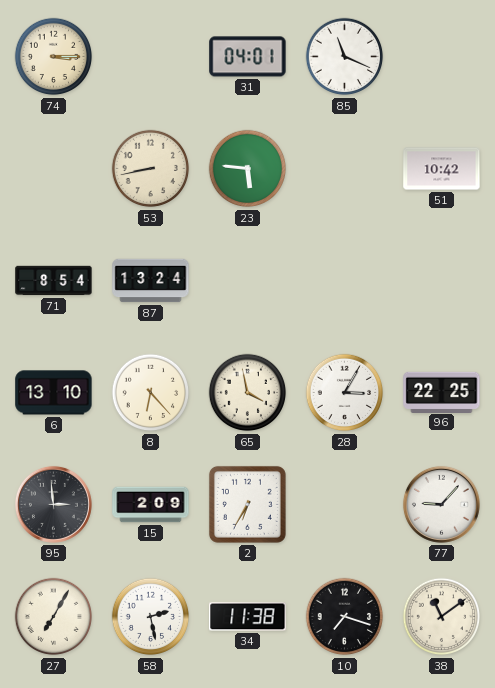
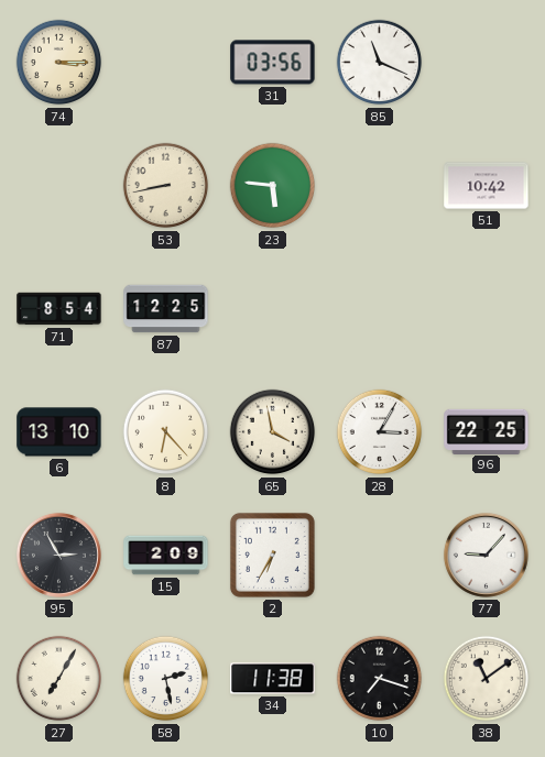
31: 04:01 -> 03:56
87: 13:24 -> 12:25
95: 2:59 -> 2:55
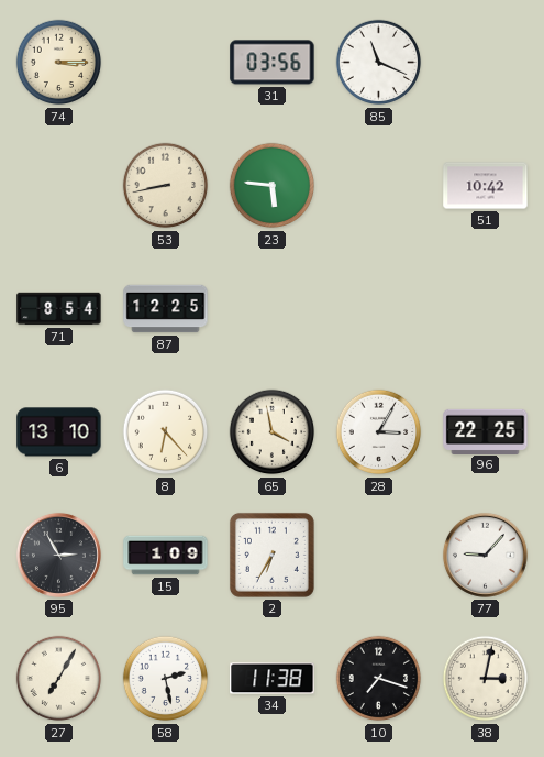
15: 2:09 -> 1:09
38: 11:09 -> 3:02
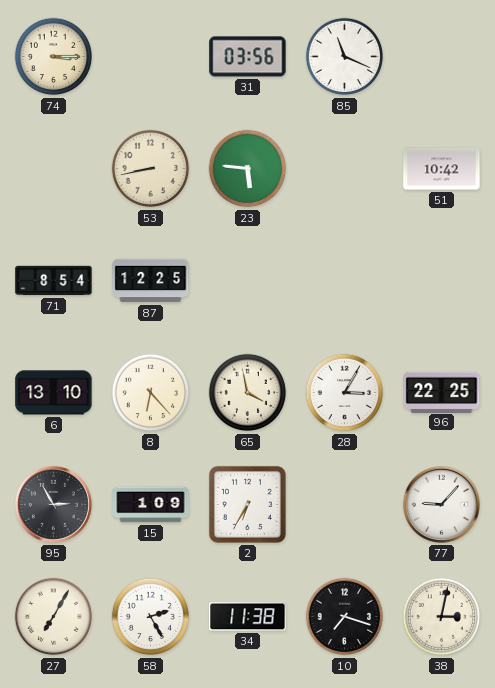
58: 2:28 -> 2:25
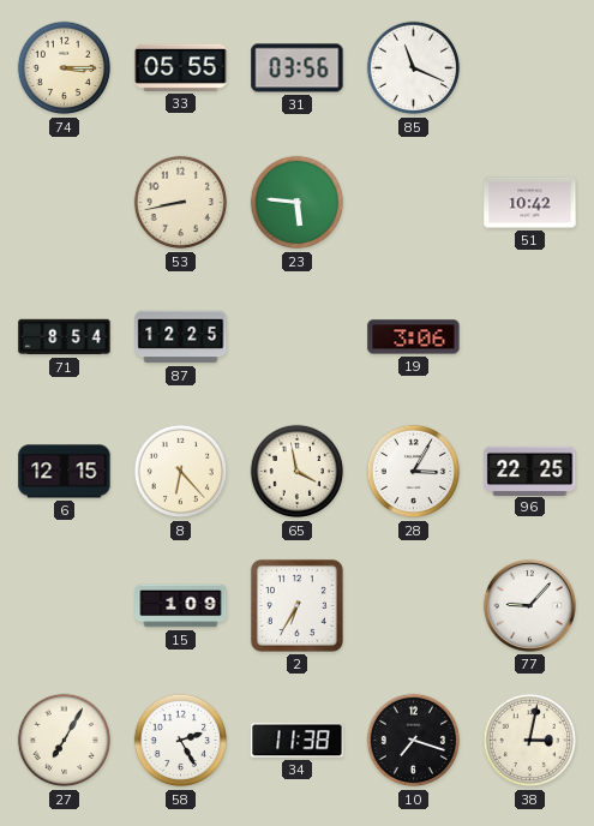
33: none -> 05:55
19: none -> 3:06
6: 13:10 -> 12:15
95: 2:55 -> none
